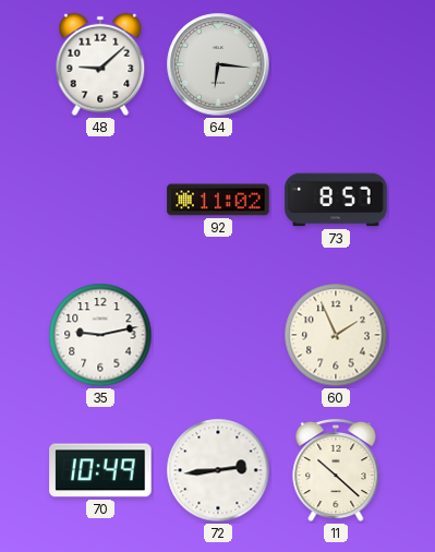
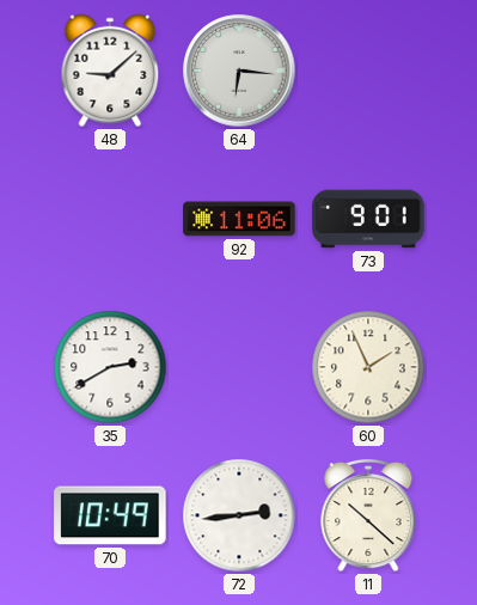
92: 11:02 -> 11:06
73: 8:57 -> 9:01
35: 9:13 -> 2:40
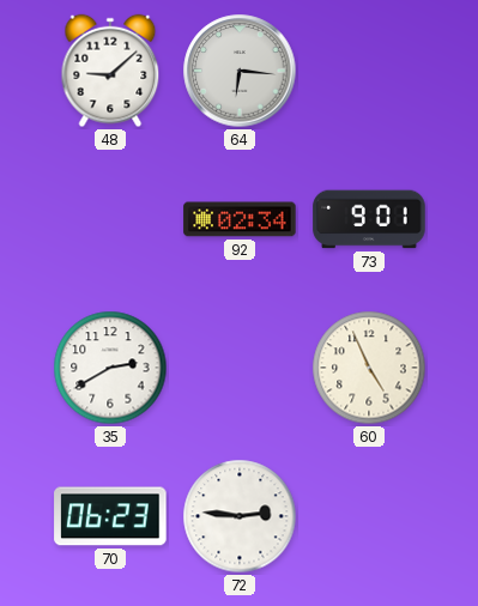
92: 11:06 -> 02:34
60: 1:56 -> 4:56
70: 10:49 -> 06:23
72: 2:44 -> 2:46
11: 10:22 -> none
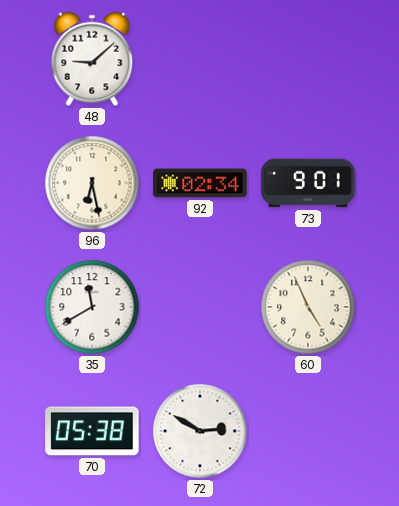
64: 6:16 -> none
96: none -> 6:28
35: 2:40 -> 11:40
70: 06:23 -> 05:38
72: 2:46 -> 2:50
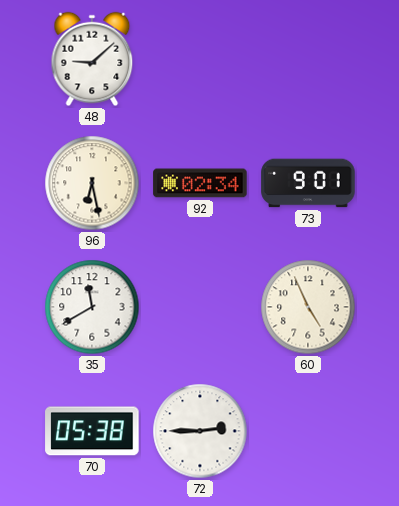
72: 2:50 -> 2:45
